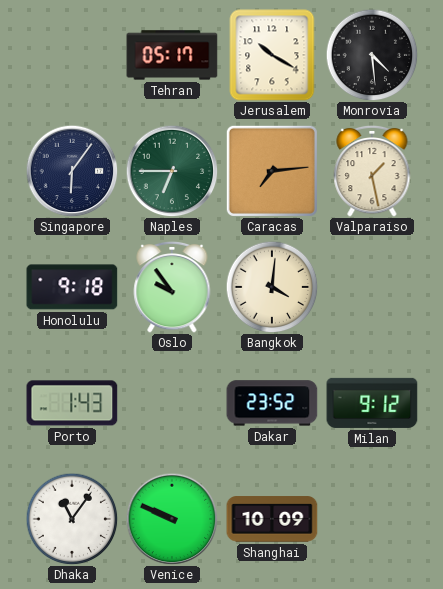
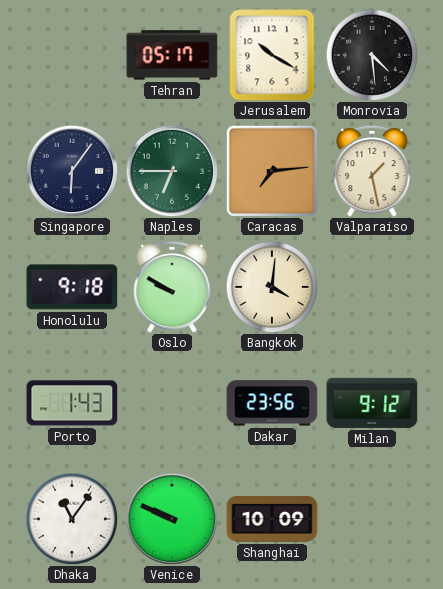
Oslo: 9:54 -> 9:50
Dakar: 23:52 -> 23:56
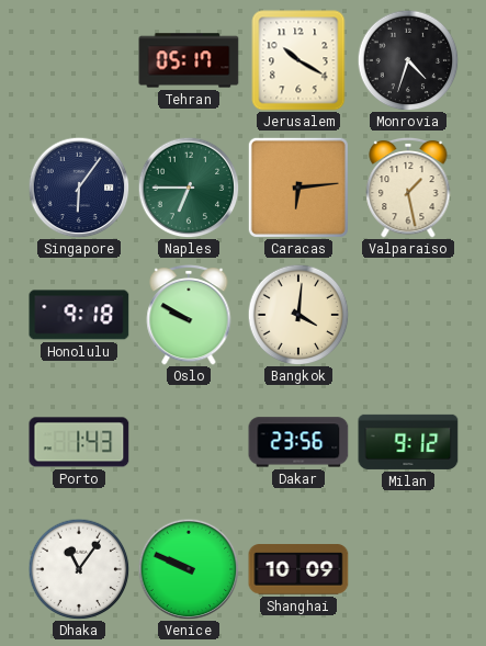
Monrovia: 4:29 -> 4:33
Caracas: 7:14 -> 6:14
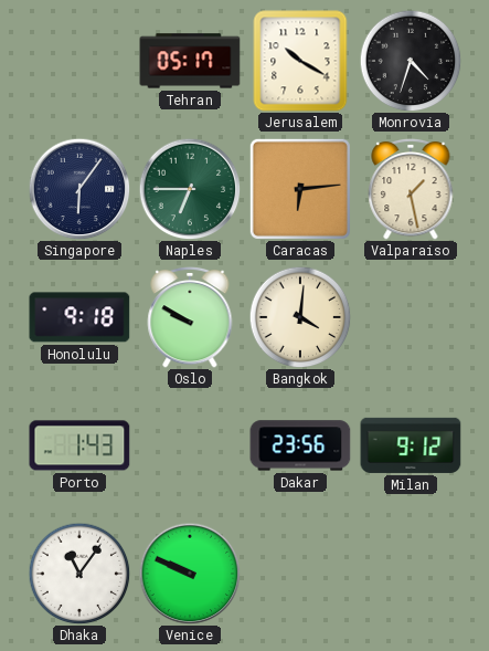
Shanghai: 10:09 -> none
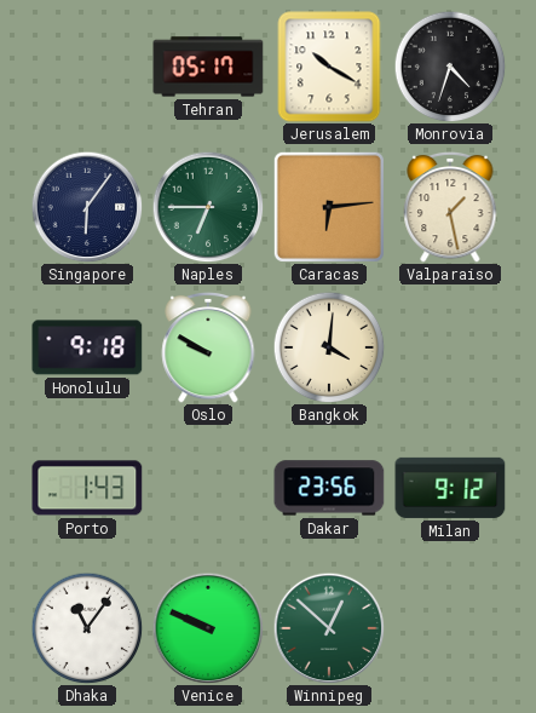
Winnipeg: none -> 12:52
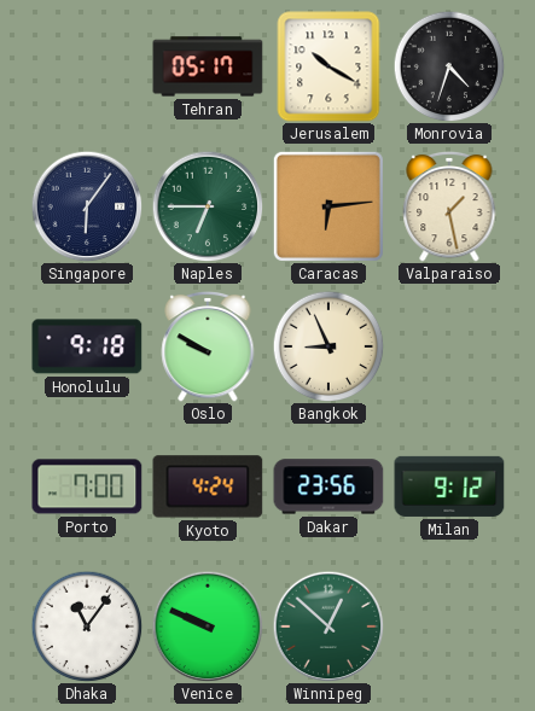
Bangkok: 4:01 -> 8:56
Porto: 1:43 -> 7:00
Kyoto: none -> 4:24
